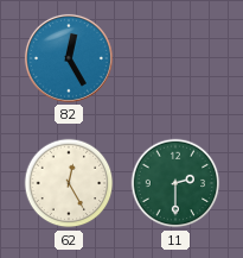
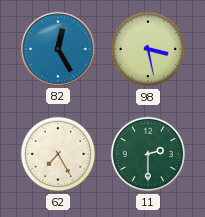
98: none -> 3:28
62: 12:25 -> 7:25
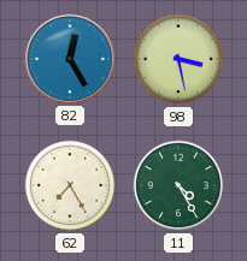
11: 2:30 -> 4:25
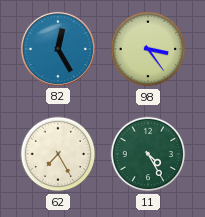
98: 3:28 -> 3:24
